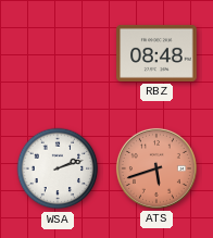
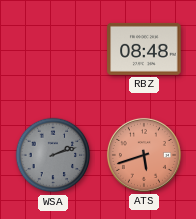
WSA dial: white -> grey
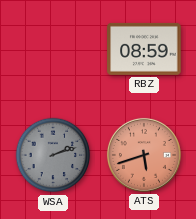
RBZ: 08:48 -> 08:59
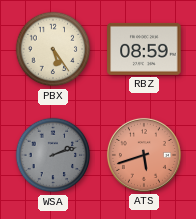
PBX: none -> 5:24
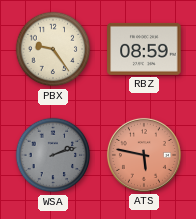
PBX: 5:24 -> 9:24
ATS: 5:42 -> 5:47
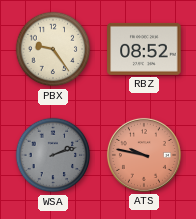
RBZ: 08:59 -> 08:52
ATS: 5:47 -> 9:47
